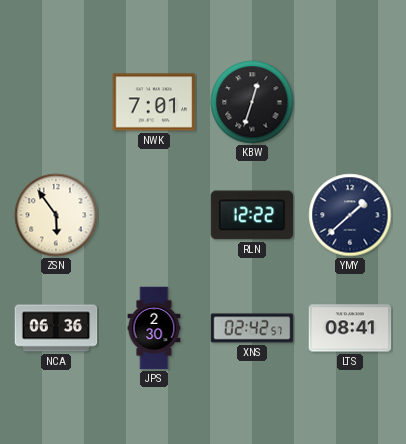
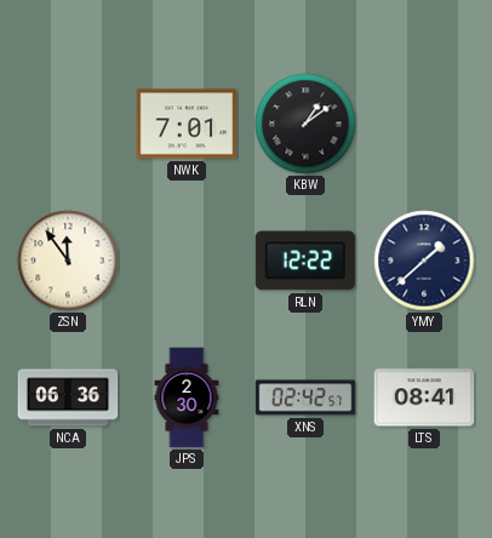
KBW: 12:33 -> 1:09
ZSN: 5:54 -> 11:54
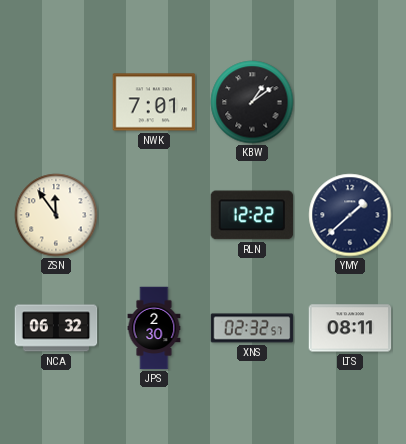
NCA: 06:36 -> 06:32
XNS: 02:42 -> 02:32
LTS: 08:41 -> 08:11
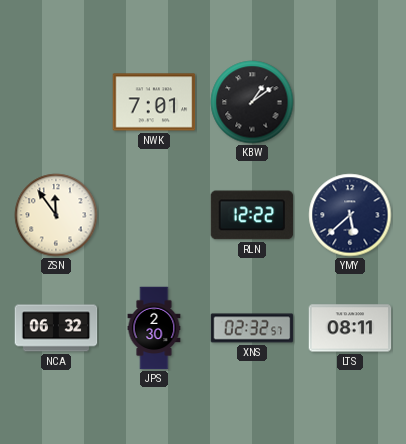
YMY: 1:38 -> 5:38
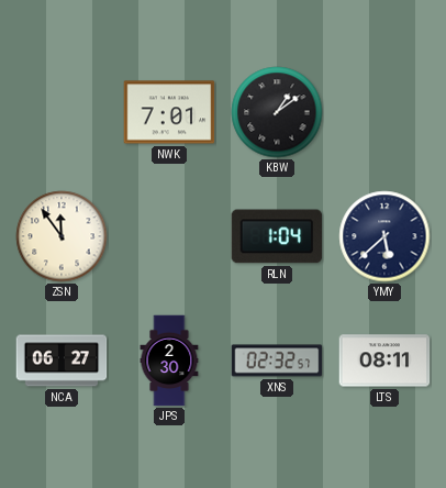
RLN: 12:22 -> 1:04
NCA: 06:32 -> 06:27
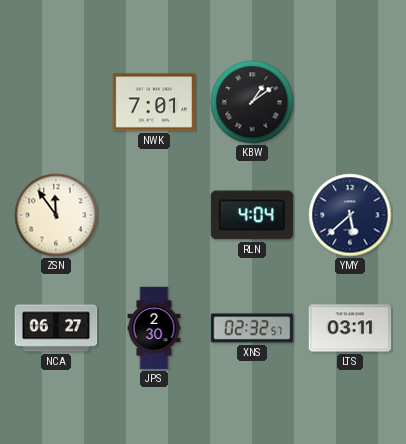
RLN: 1:04 -> 4:04
LTS: 08:11 -> 03:11
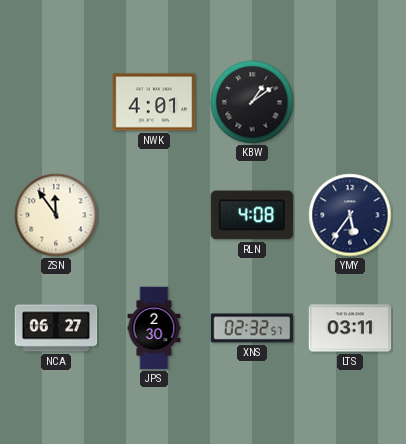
NWK: 7:01 -> 4:01
RLN: 4:04 -> 4:08
YMY: 5:38 -> 5:36
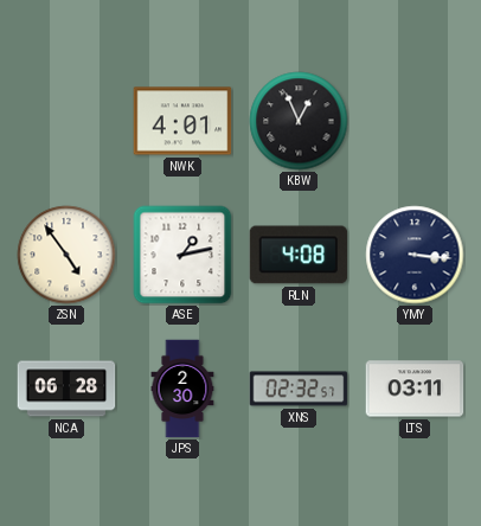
KBW: 1:09 -> 12:56
ZSN: 11:54 -> 4:54
ASE: none -> 1:13
YMY: 5:36 -> 3:16
NCA: 06:27 -> 06:28
